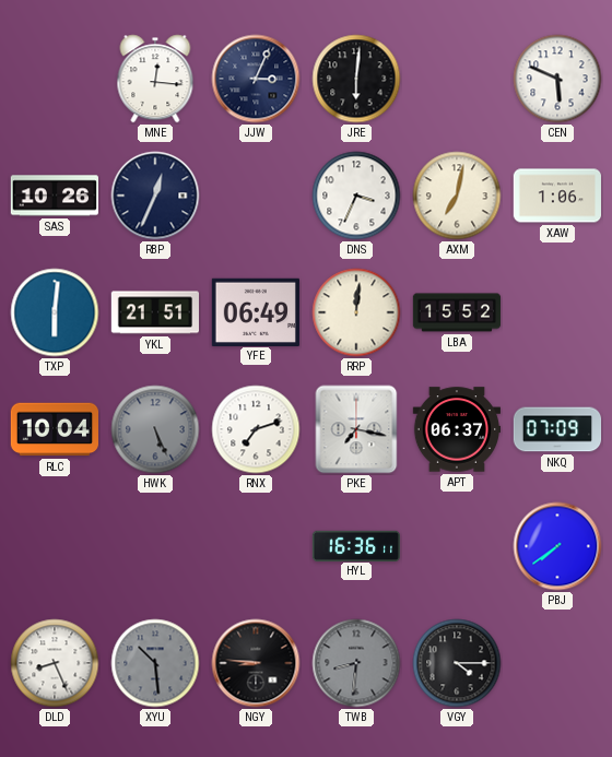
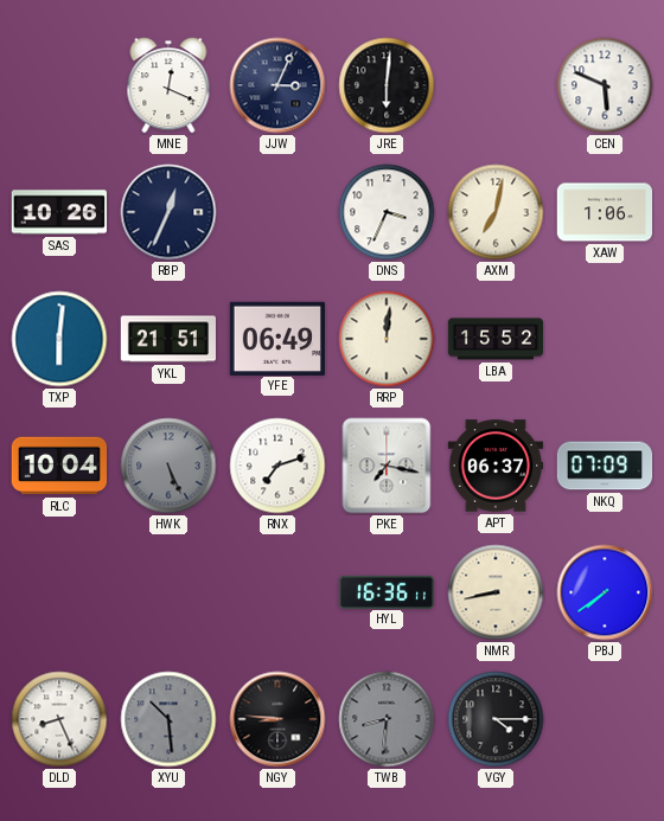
MNE: 12:16 -> 12:19
NMR: none -> 8:43
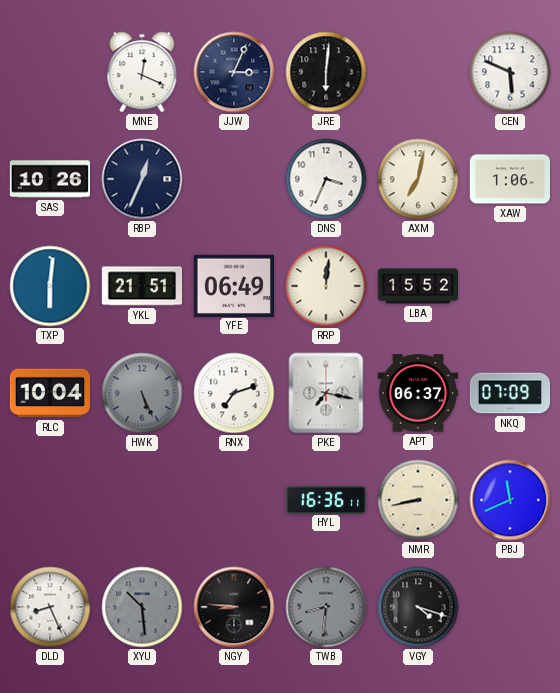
PBJ: 7:39 -> 11:41
VGY: 4:15 -> 4:18
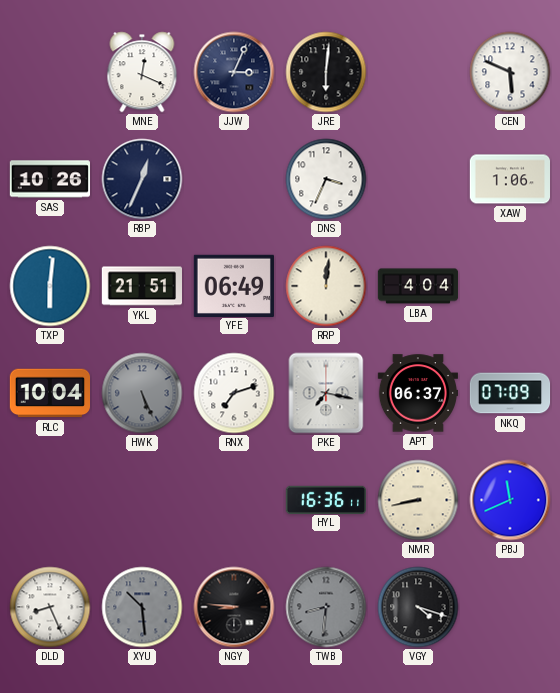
AXM: 7:02 -> none
LBA: 15:52 -> 4:04
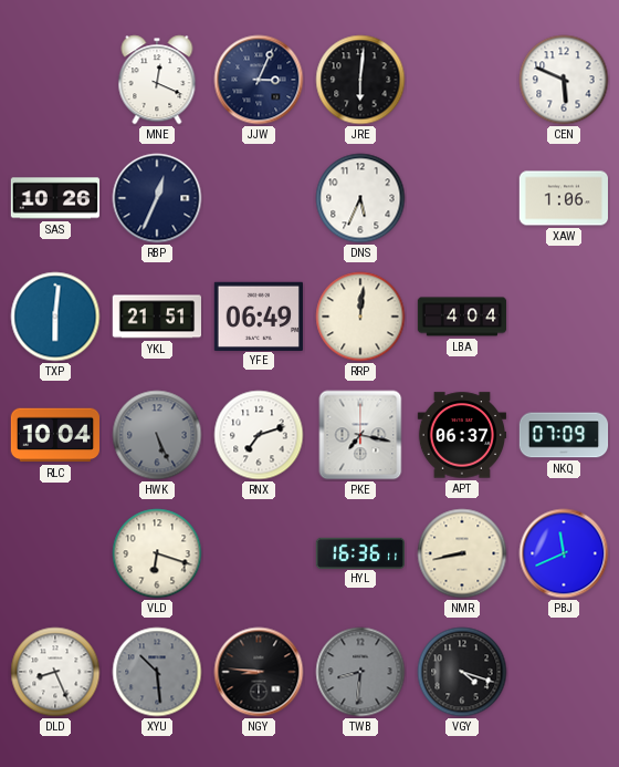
DNS: 3:34 -> 5:34
VLD: none -> 6:18
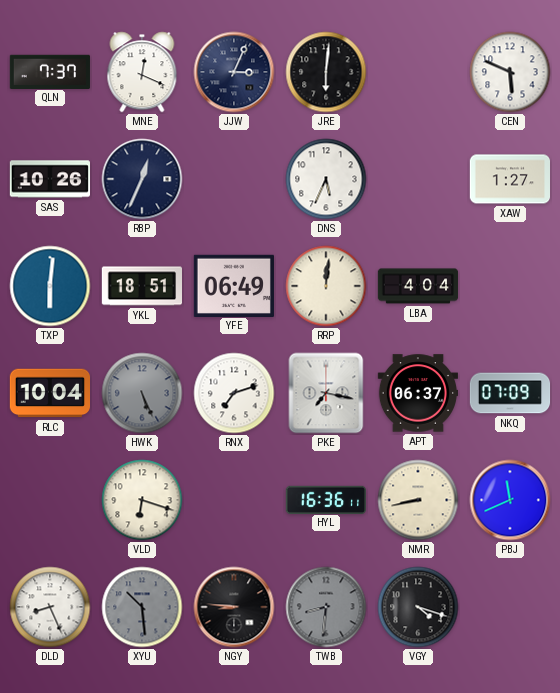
QLN: none -> 7:37
XAW: 1:06 -> 1:27
YKL: 21:51 -> 18:51
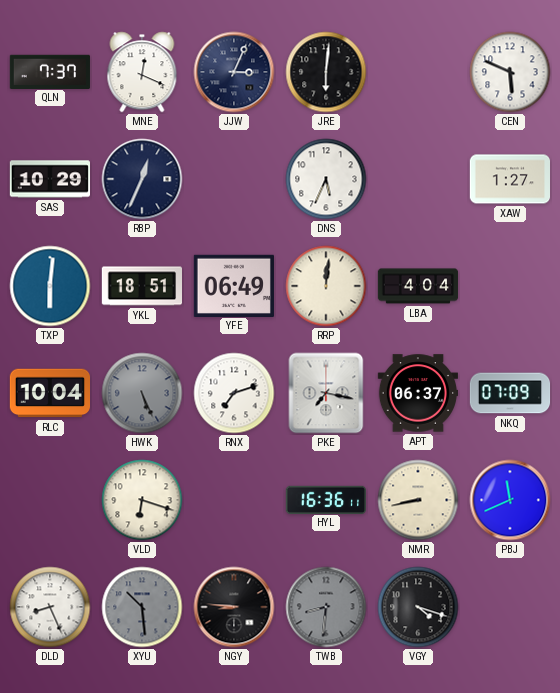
SAS: 10:26 -> 10:29
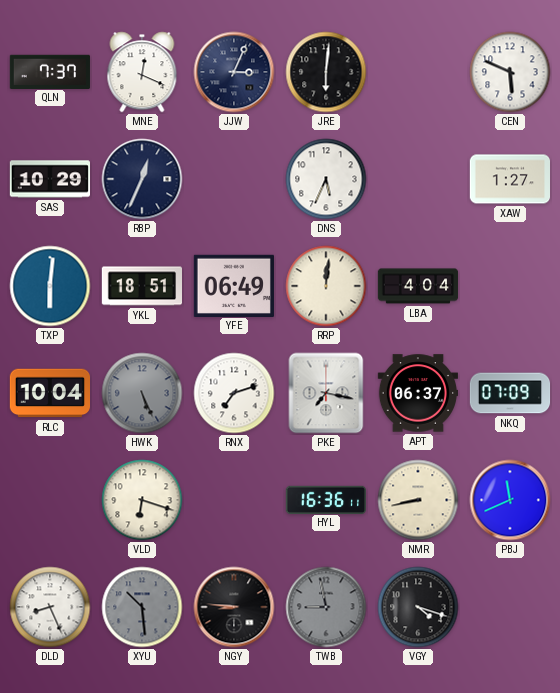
TWB: 8:31 -> 8:58
